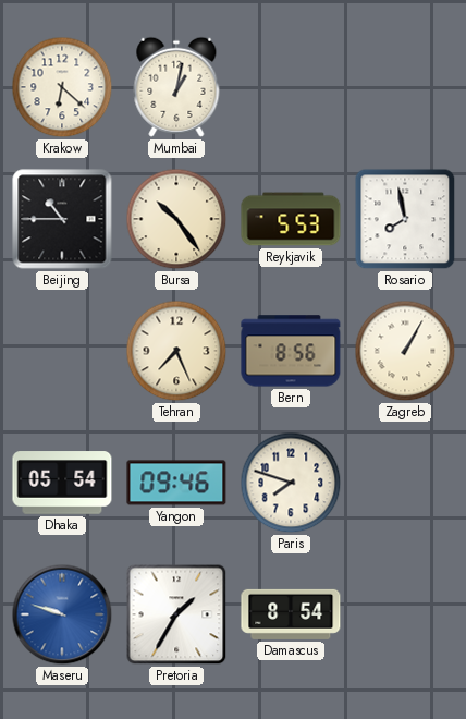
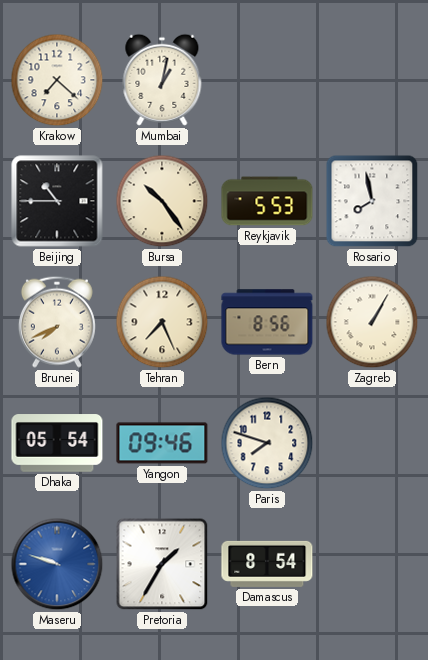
Krakow: 6:22 -> 7:22
Brunei: none -> 7:41
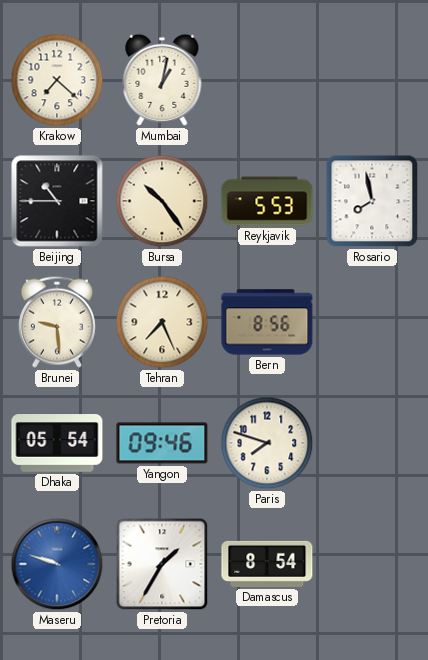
Brunei: 7:41 -> 9:29
Zagreb: 1:05 -> none
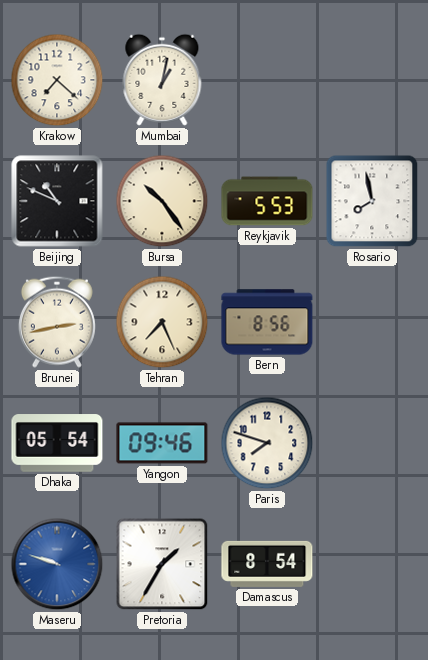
Beijing: 10:45 -> 10:49
Brunei: 9:29 -> 2:43
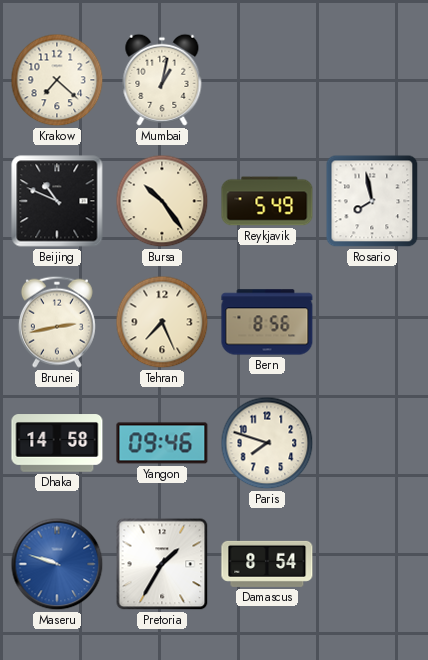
Reykjavik: 5:53 -> 5:49
Dhaka: 05:54 -> 14:58
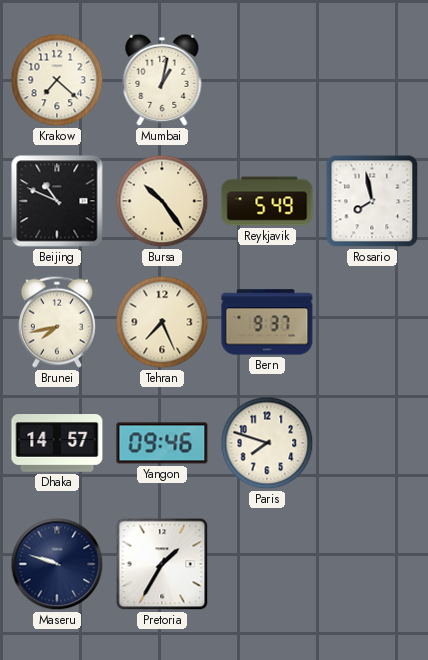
Brunei: 2:43 -> 7:43
Bern: 8:56 -> 9:37
Dhaka: 14:58 -> 14:57
Maseru dial: blue -> navy
Damascus: 8:54 -> none
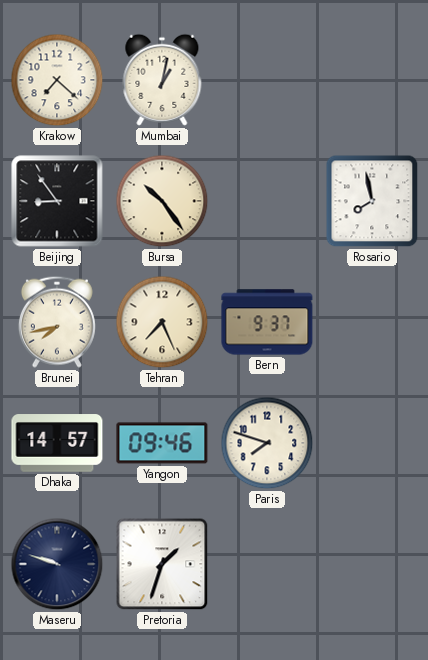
Beijing: 10:49 -> 8:54
Reykjavik: 5:49 -> none
Pretoria: 1:35 -> 1:33
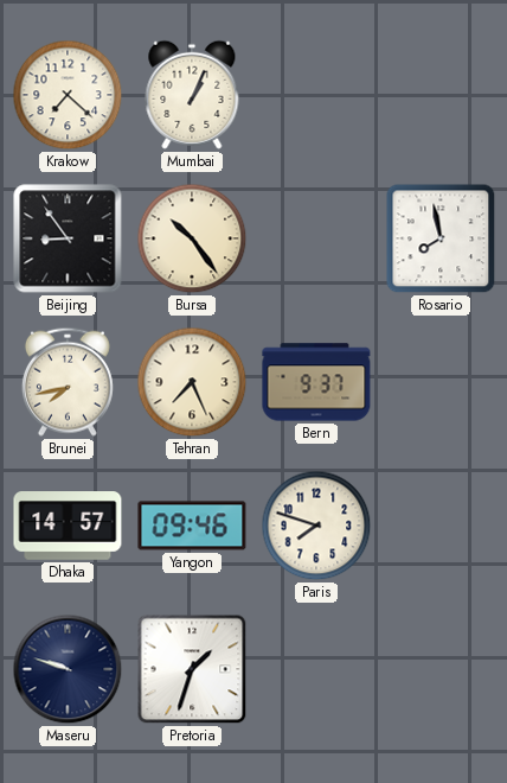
Mumbai: 1:02 -> 1:04
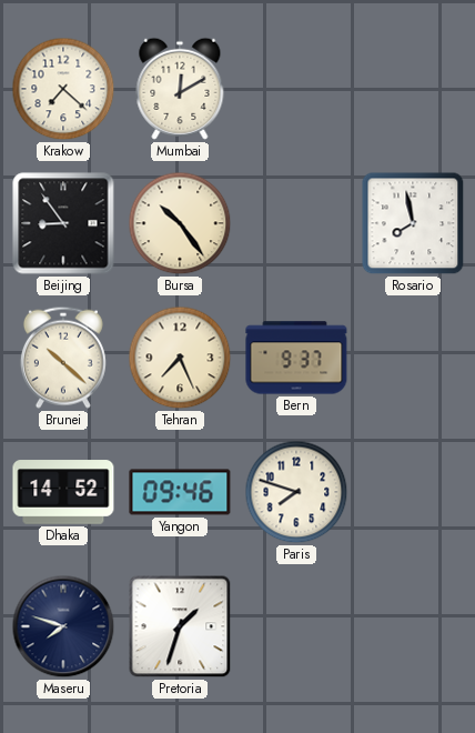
Mumbai: 1:04 -> 12:10
Brunei: 7:43 -> 10:22
Dhaka: 14:57 -> 14:52
Maseru: 9:48 -> 7:48
